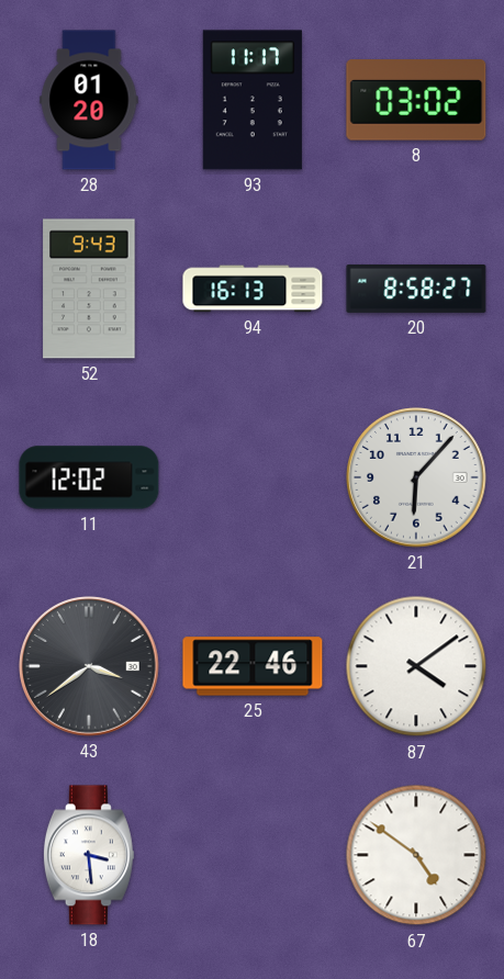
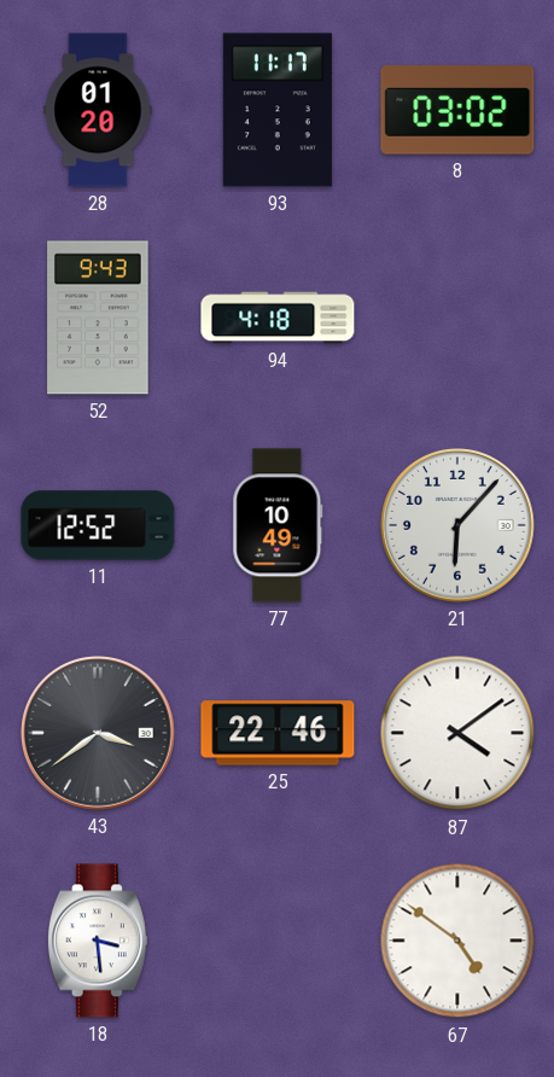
94: 16:13 -> 4:18
20: 8:58 -> none
11: 12:02 -> 12:52
77: none -> 10:49
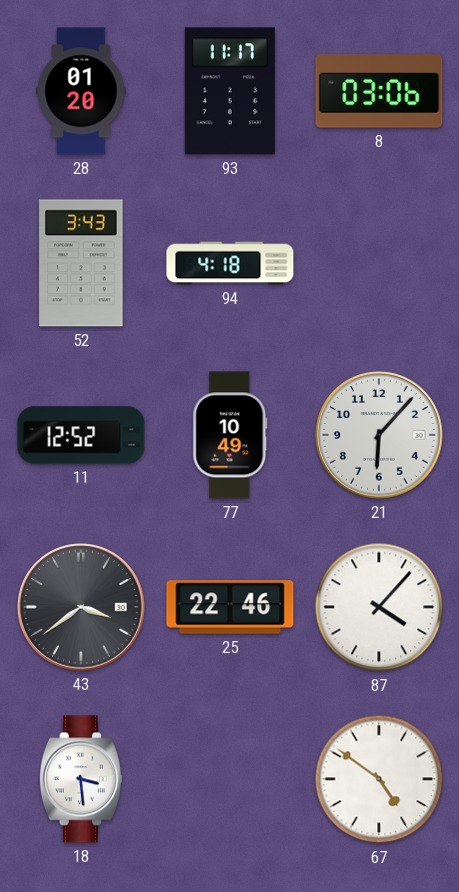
8: 03:02 -> 03:06
52: 9:43 -> 3:43
87: 4:09 -> 4:07
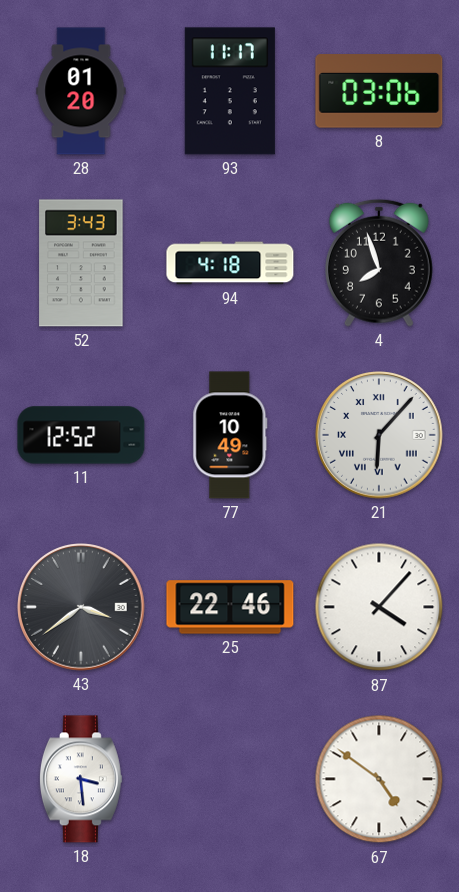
4: none -> 7:57
21 numerals: Arabic -> Roman
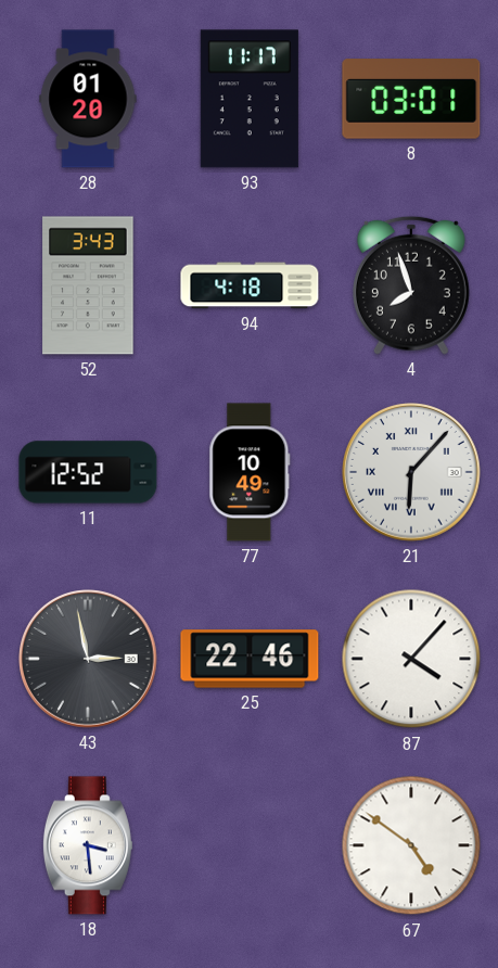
8: 03:06 -> 03:01
43: 3:39 -> 2:58
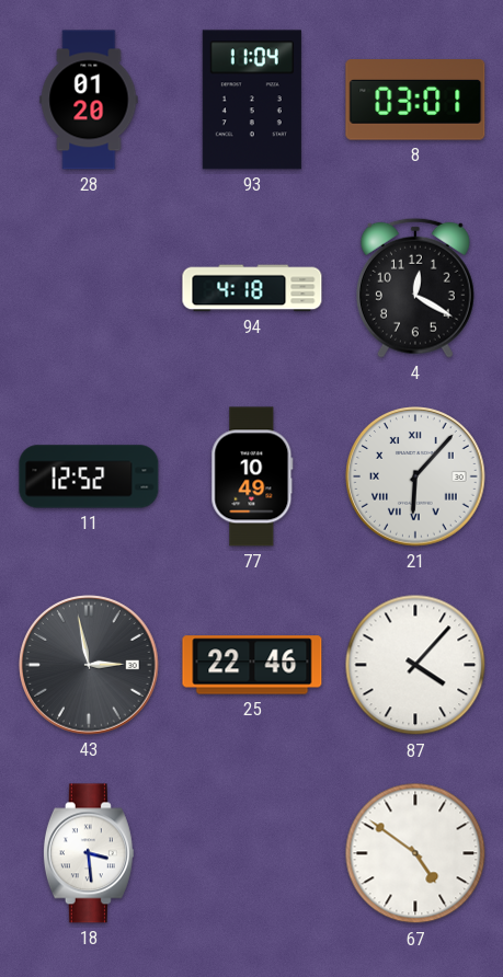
93: 11:17 -> 11:04
52: 3:43 -> none
4: 7:57 -> 12:20
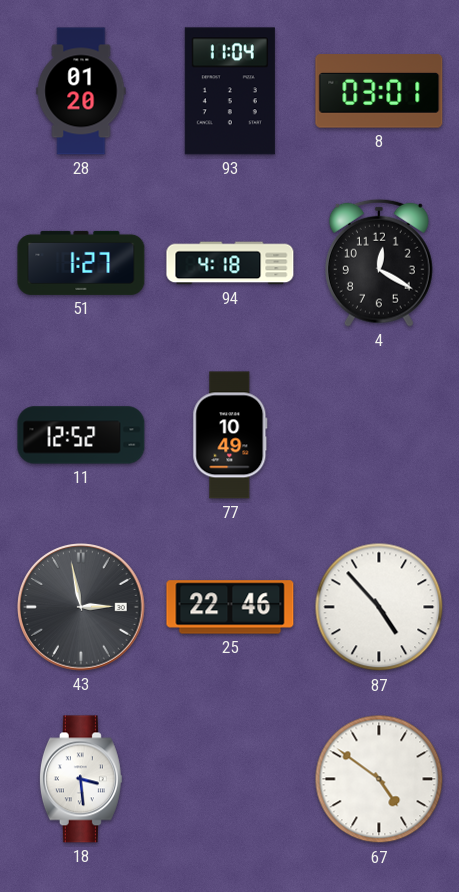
51: none -> 1:27
21: 6:07 -> none
87: 4:07 -> 4:53
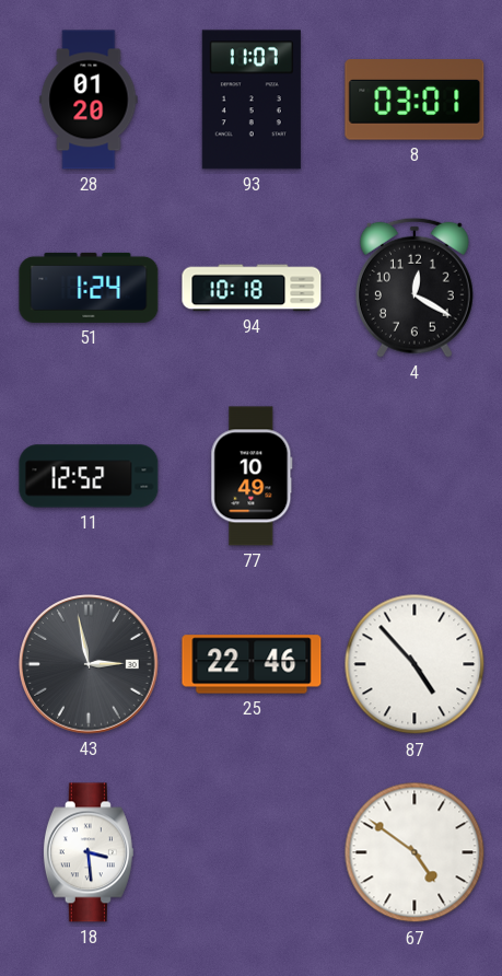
93: 11:04 -> 11:07
51: 1:27 -> 1:24
94: 4:18 -> 10:18
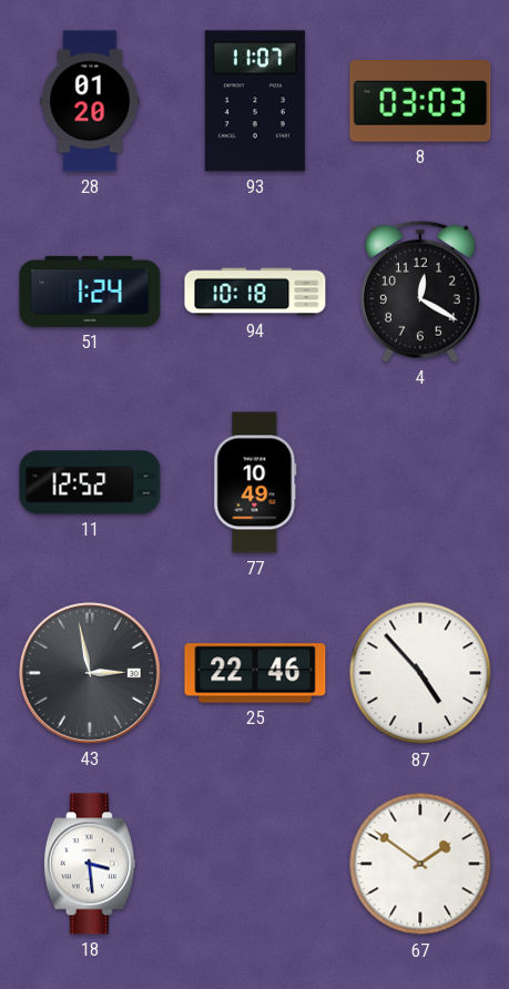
8: 03:01 -> 03:03
67: 4:51 -> 1:51
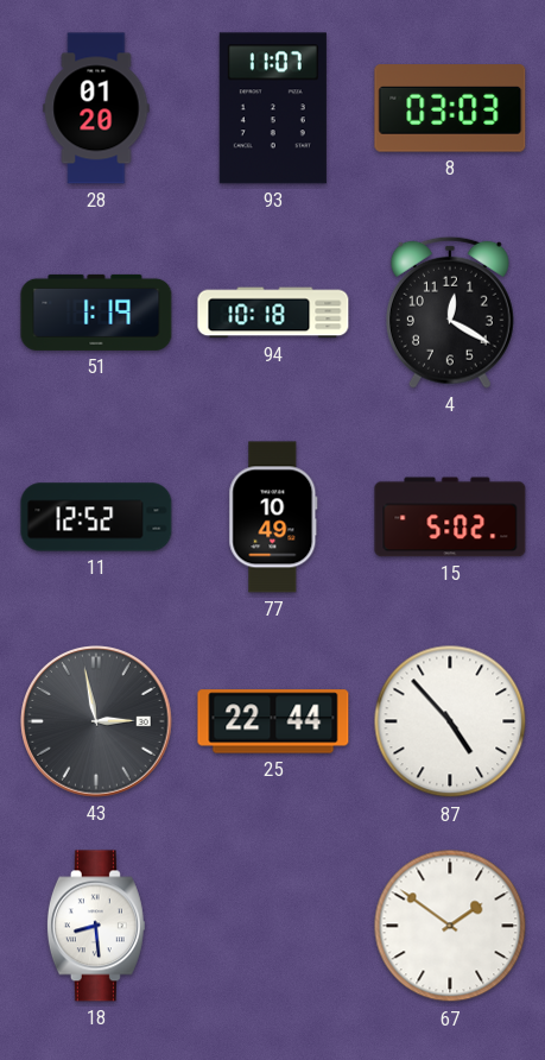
51: 1:24 -> 1:19
15: none -> 5:02
25: 22:46 -> 22:44
18: 3:29 -> 8:29
